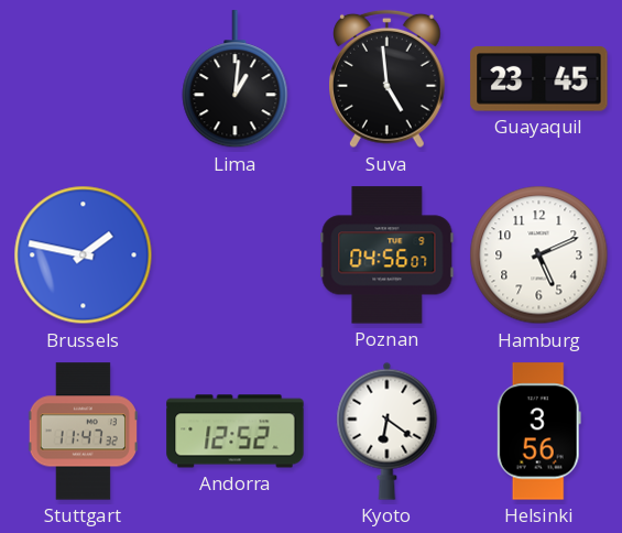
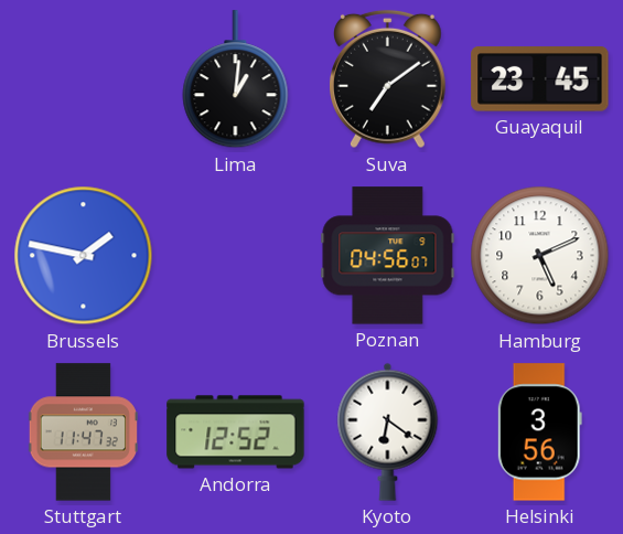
Suva: 4:59 -> 7:09
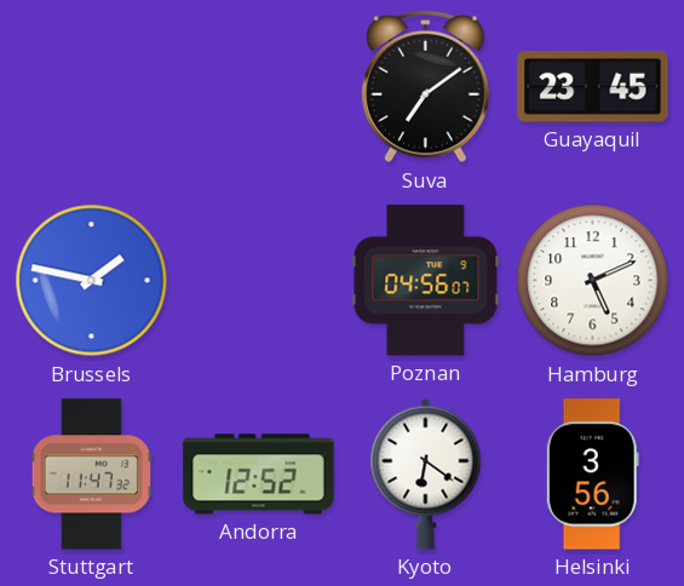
Lima: 1:01 -> none
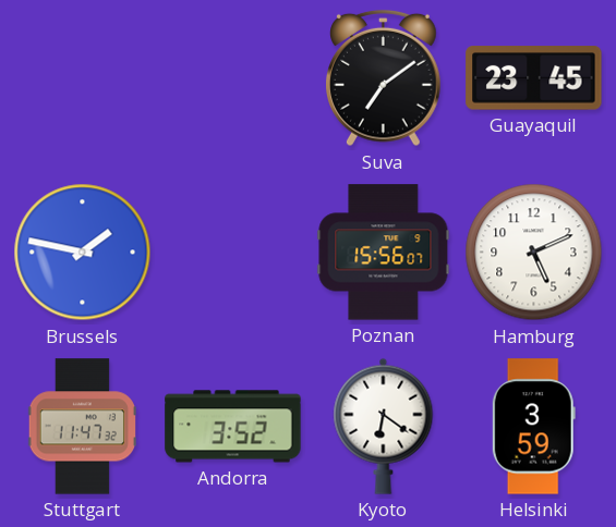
Poznan: 04:56 -> 15:56
Andorra: 12:52 -> 3:52
Helsinki: 3:56 -> 3:59
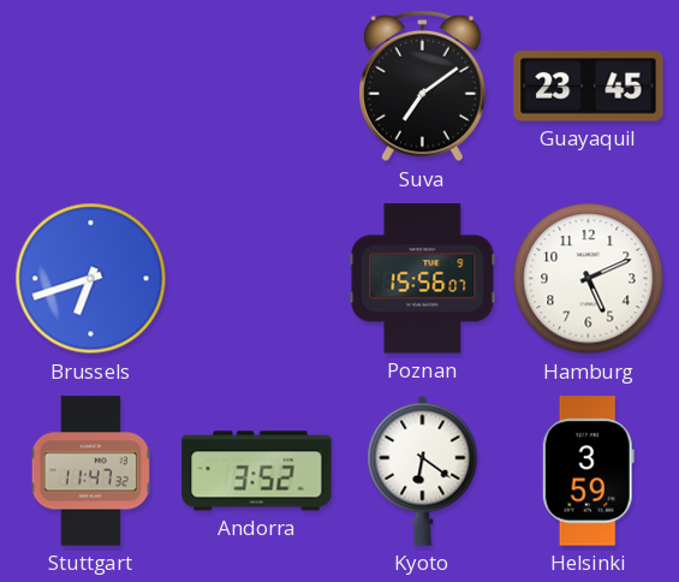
Brussels: 1:47 -> 6:42
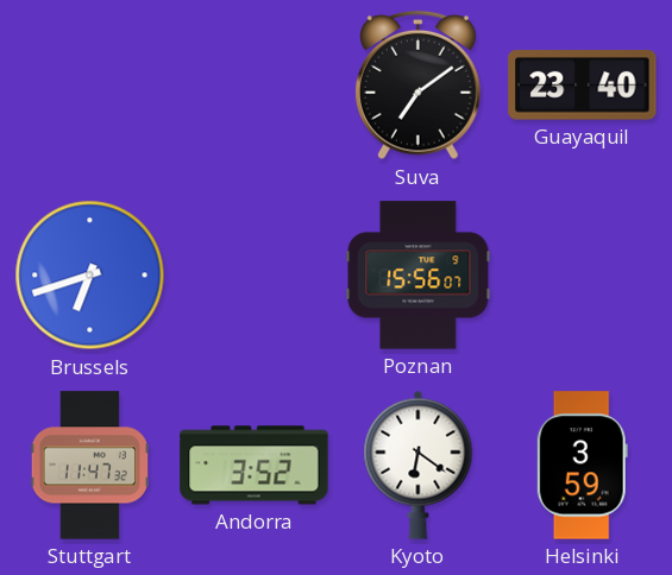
Guayaquil: 23:45 -> 23:40
Hamburg: 5:11 -> none
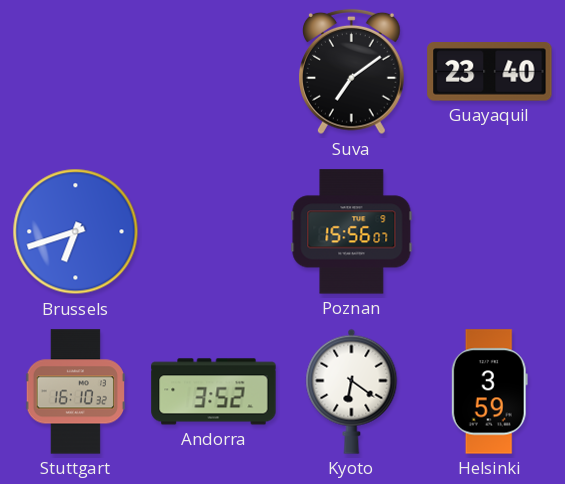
Stuttgart: 11:47 -> 16:10
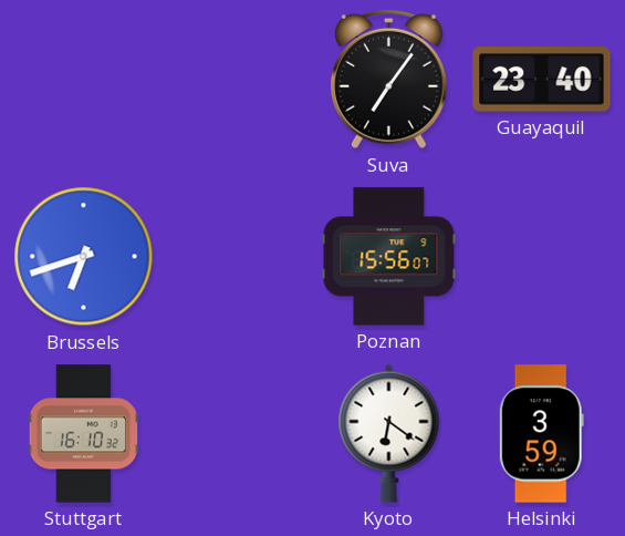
Suva: 7:09 -> 7:06
Andorra: 3:52 -> none
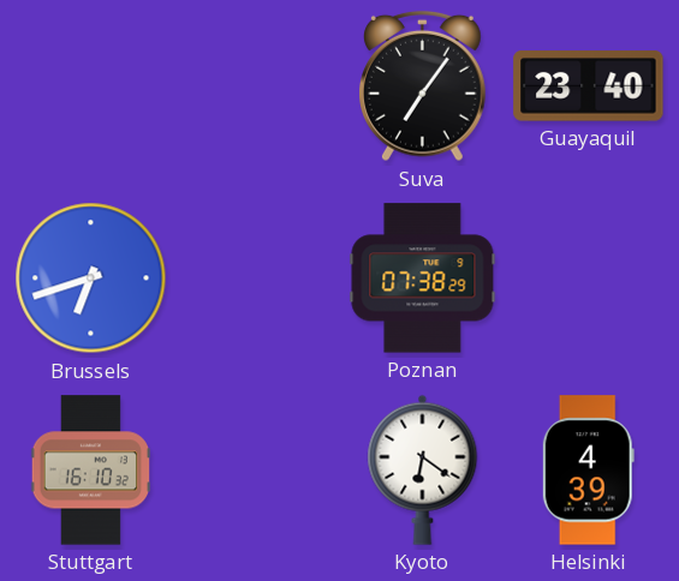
Poznan: 15:56 -> 07:38
Helsinki: 3:59 -> 4:39
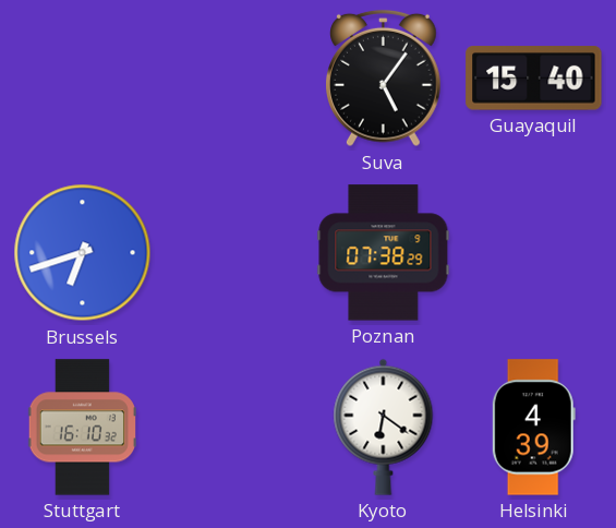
Suva: 7:06 -> 5:06
Guayaquil: 23:40 -> 15:40
